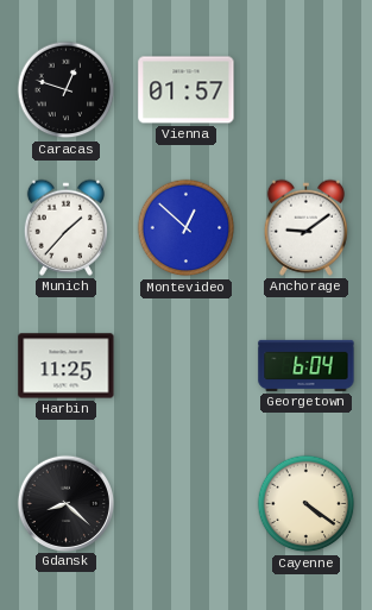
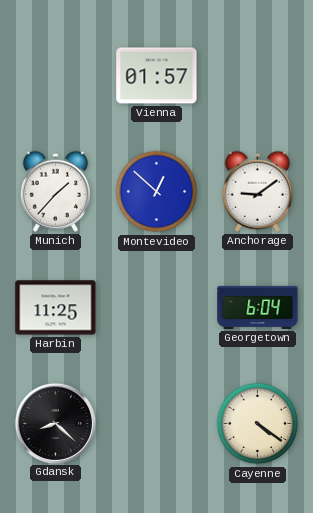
Caracas: 12:48 -> none
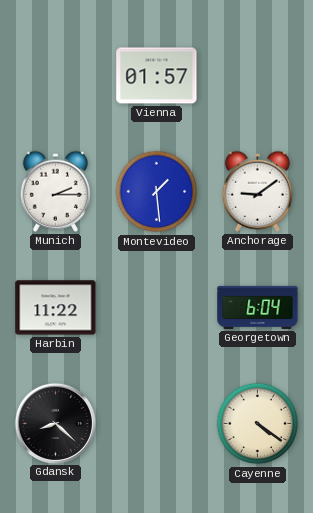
Munich: 1:37 -> 2:15
Montevideo: 12:52 -> 1:29
Harbin: 11:25 -> 11:22
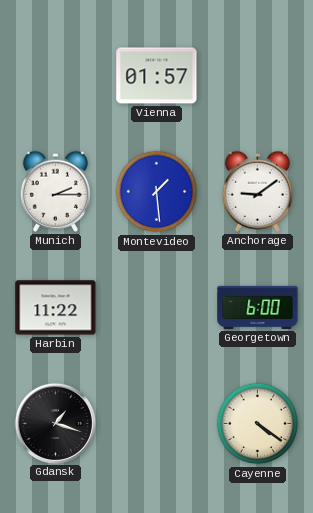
Georgetown: 6:04 -> 6:00
Gdansk: 8:22 -> 1:18
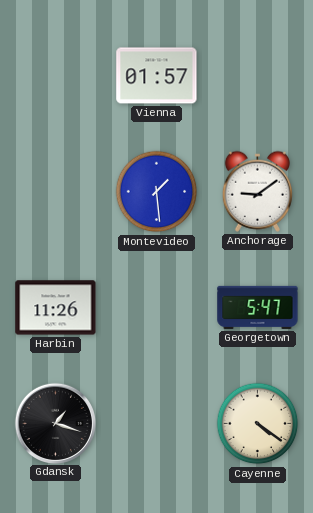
Munich: 2:15 -> none
Harbin: 11:22 -> 11:26
Georgetown: 6:00 -> 5:47
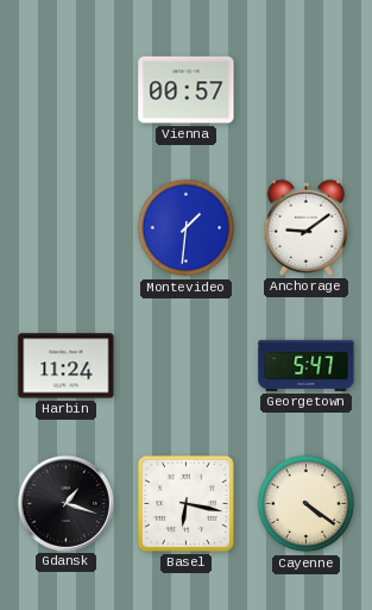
Vienna: 01:57 -> 00:57
Montevideo: 1:29 -> 1:31
Harbin: 11:26 -> 11:24
Basel: none -> 6:17
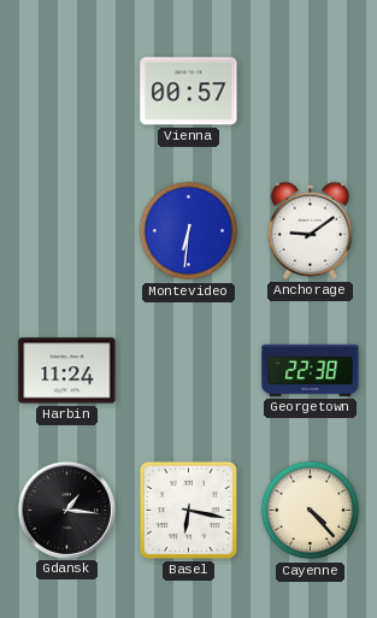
Montevideo: 1:31 -> 6:31
Georgetown: 5:47 -> 22:38
Gdansk: 1:18 -> 1:16
Cayenne: 4:21 -> 4:23
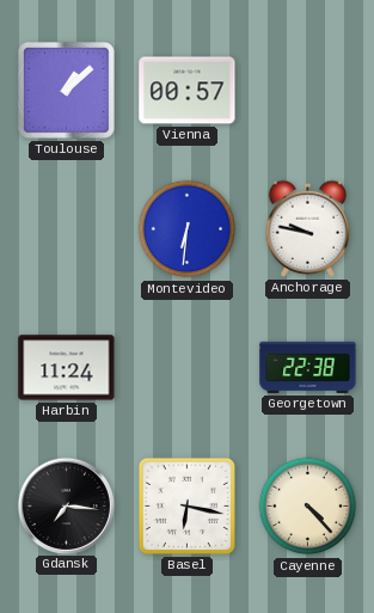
Toulouse: none -> 1:08
Anchorage: 9:09 -> 9:47
Gdansk: 1:16 -> 7:16
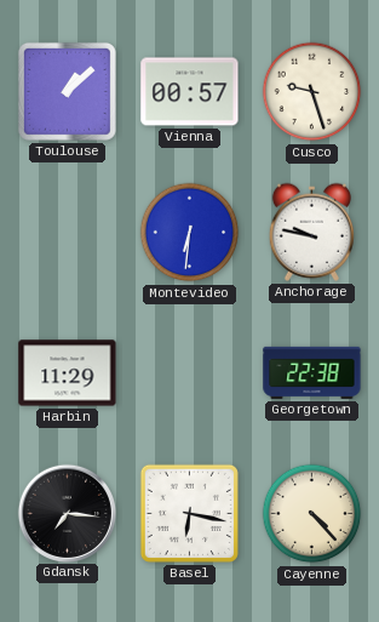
Cusco: none -> 9:27
Harbin: 11:24 -> 11:29
